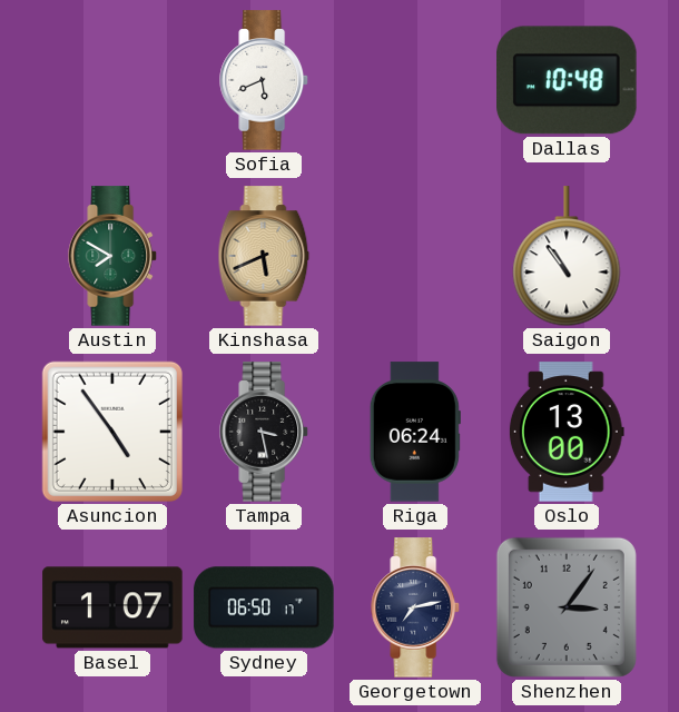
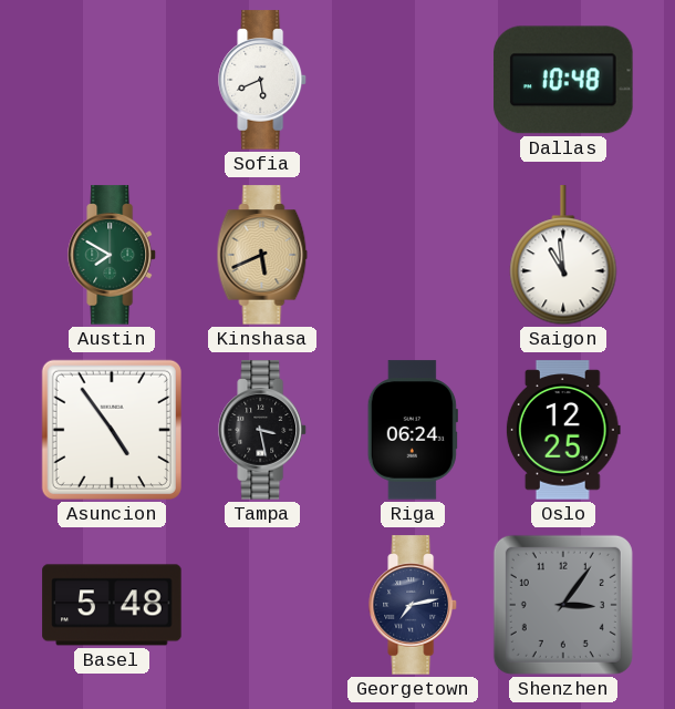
Saigon: 10:54 -> 10:59
Oslo: 13:00 -> 12:25
Basel: 1:07 -> 5:48
Sydney: 06:50 -> none
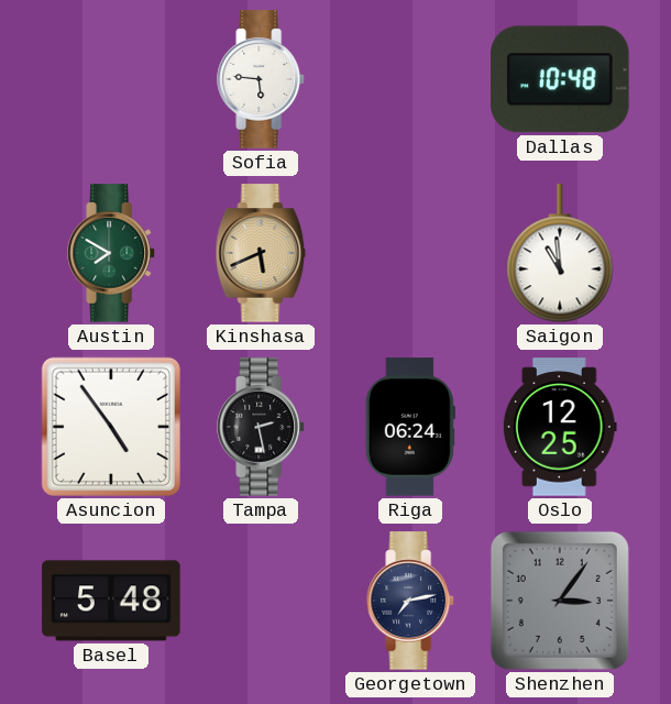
Sofia: 5:41 -> 5:46
Tampa: 3:28 -> 2:28
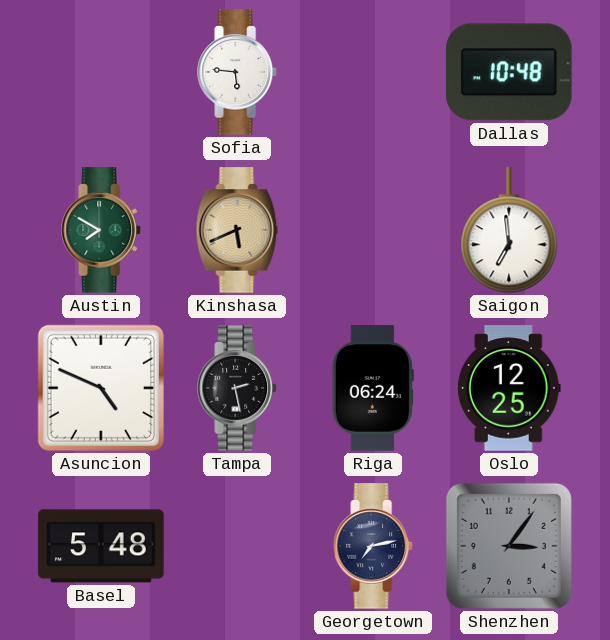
Saigon: 10:59 -> 6:59
Asuncion: 4:54 -> 4:49
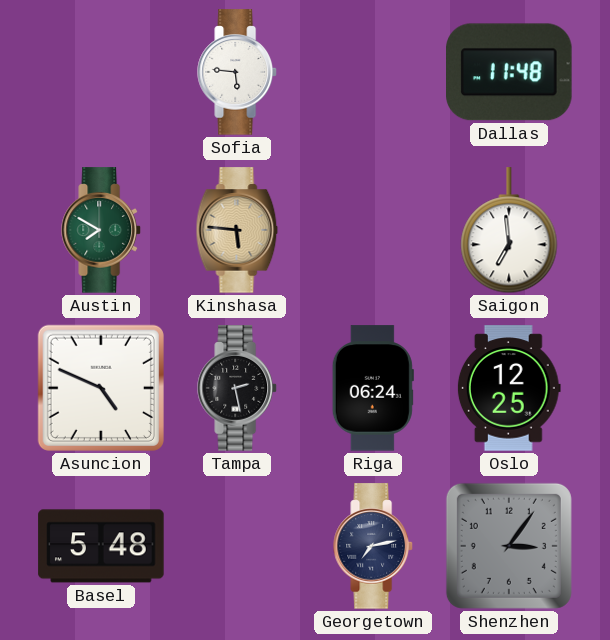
Dallas: 10:48 -> 11:48
Kinshasa: 5:41 -> 5:46
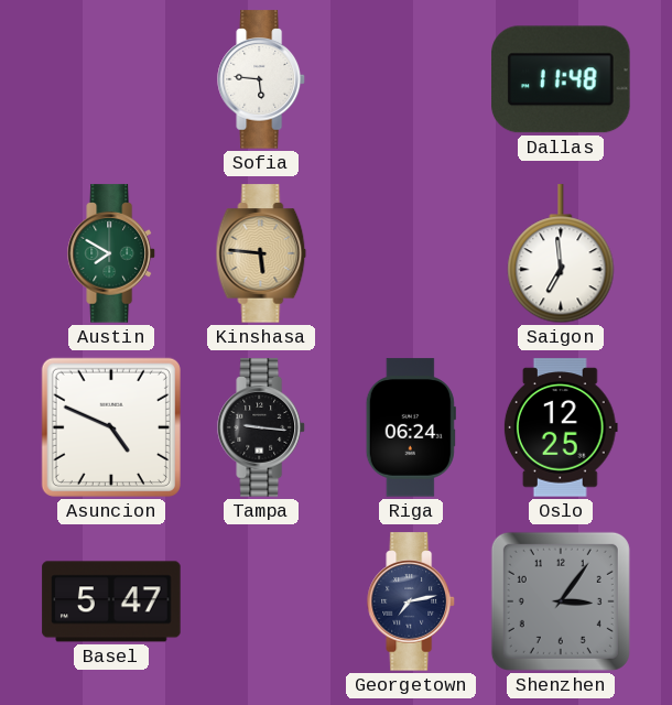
Tampa: 2:28 -> 9:16
Basel: 5:48 -> 5:47
